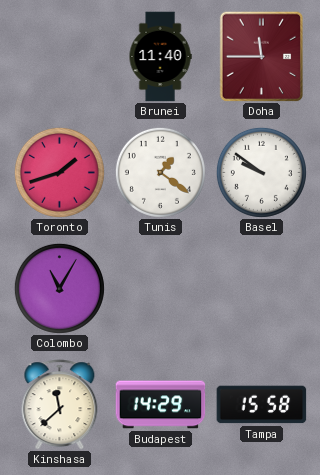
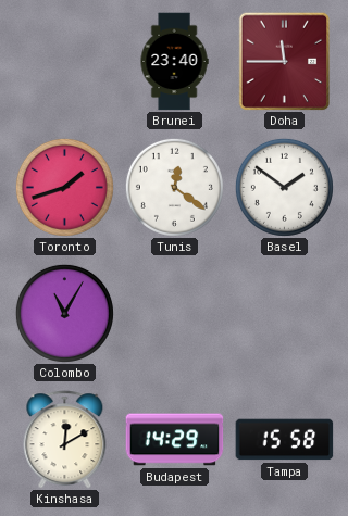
Brunei: 11:40 -> 23:40
Tunis: 1:21 -> 12:21
Basel: 9:51 -> 1:51
Kinshasa: 11:38 -> 12:10
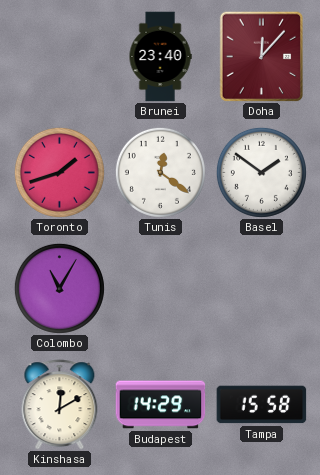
Doha: 11:45 -> 12:07
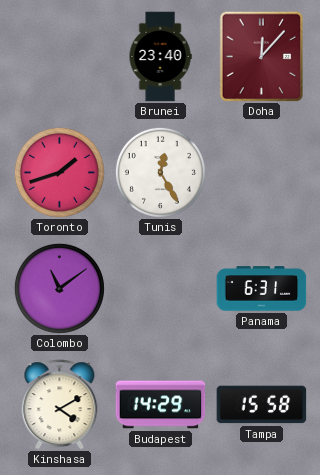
Tunis: 12:21 -> 12:25
Basel: 1:51 -> none
Colombo: 11:05 -> 11:09
Panama: none -> 6:31
Kinshasa: 12:10 -> 4:10
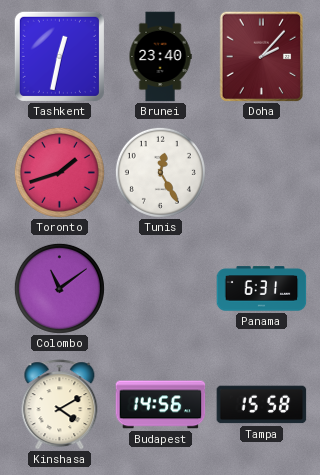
Tashkent: none -> 12:32
Doha: 12:07 -> 2:07
Budapest: 14:29 -> 14:56
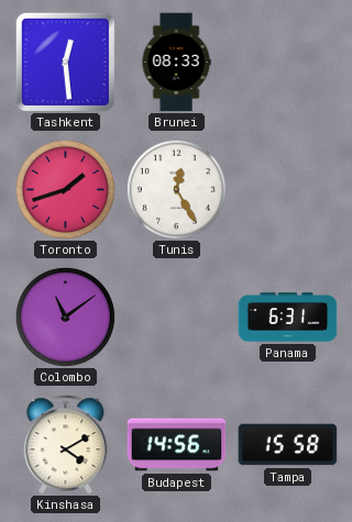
Tashkent: 12:32 -> 12:29
Brunei: 23:40 -> 08:33
Doha: 2:07 -> none
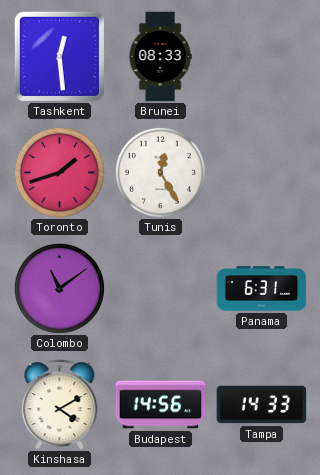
Tampa: 15:58 -> 14:33
